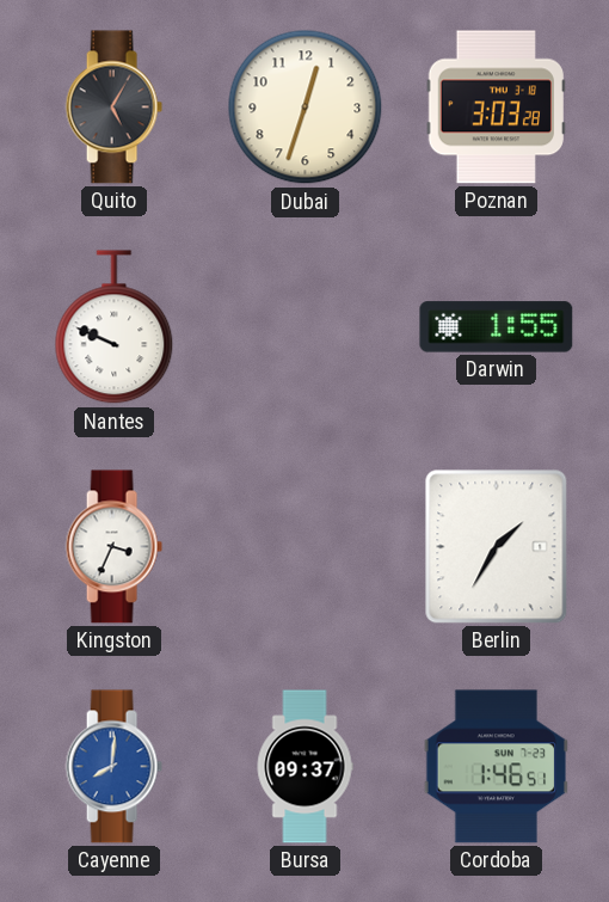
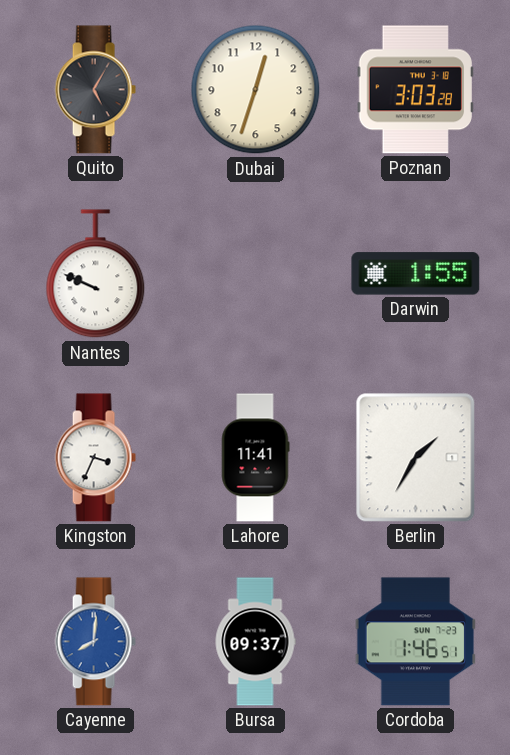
Lahore: none -> 11:41
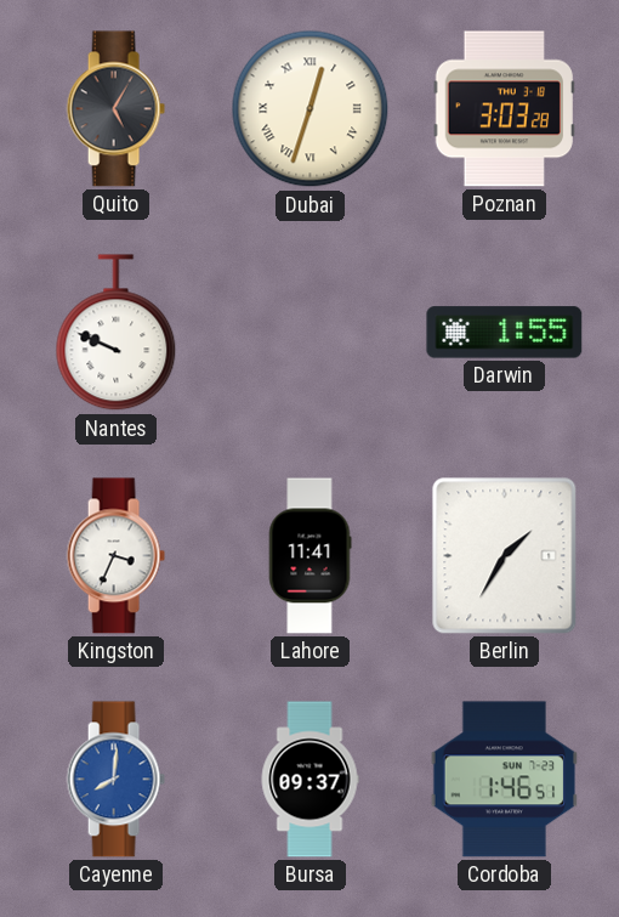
Dubai numerals: Arabic -> Roman
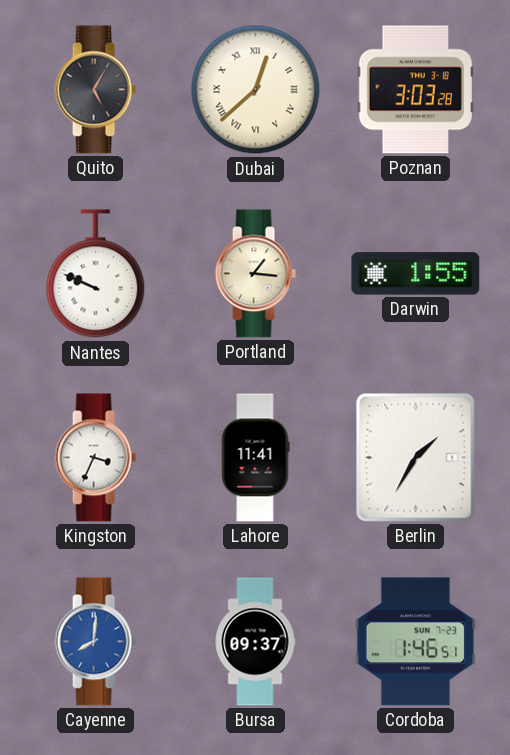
Dubai: 12:33 -> 12:38
Portland: none -> 1:16
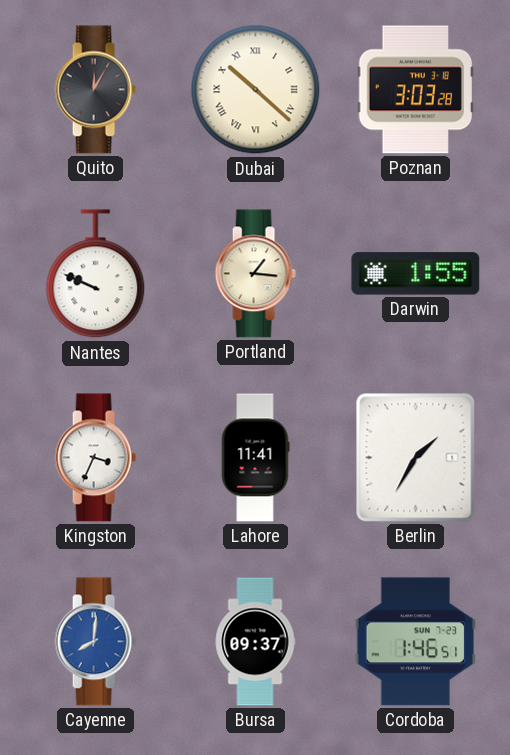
Quito: 5:05 -> 12:05
Dubai: 12:38 -> 10:22
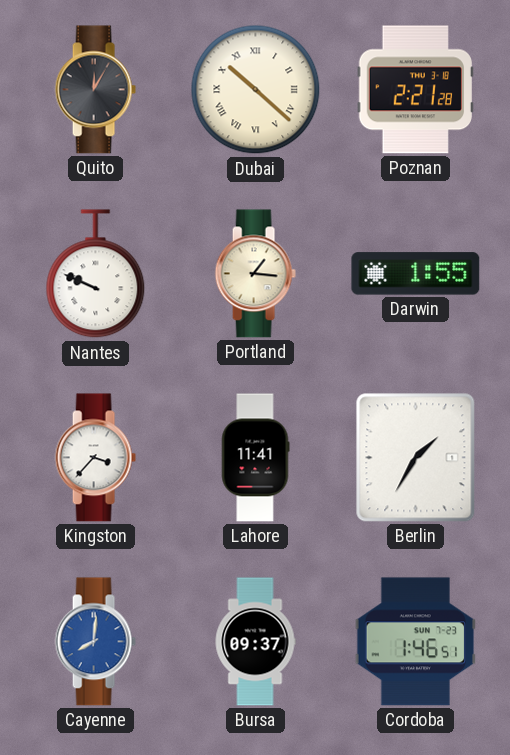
Poznan: 3:03 -> 2:21
Kingston: 3:34 -> 3:37
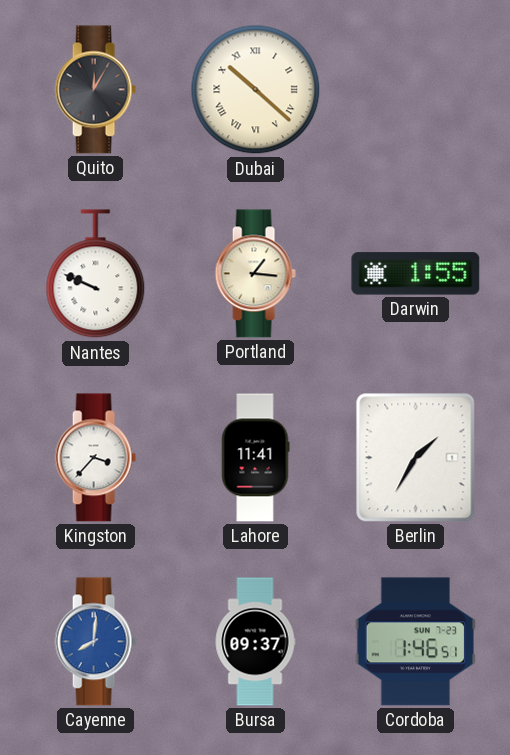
Poznan: 2:21 -> none
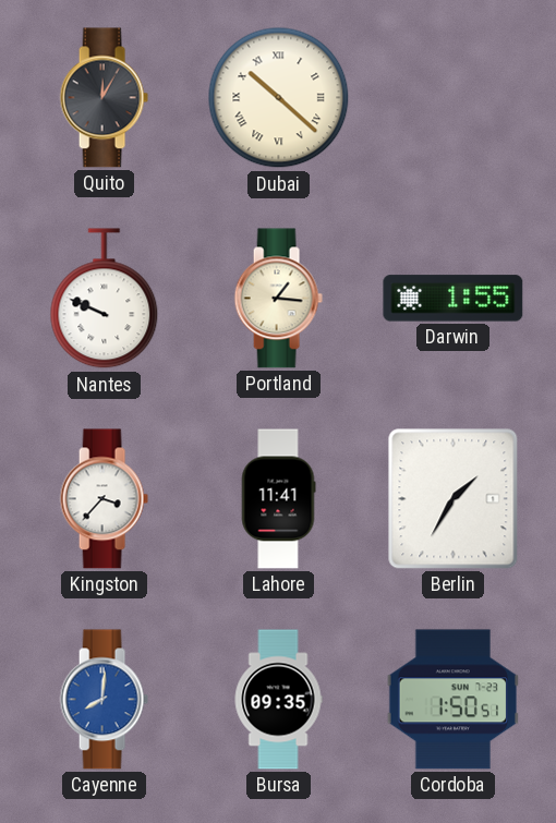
Bursa: 09:37 -> 09:35
Cordoba: 1:46 -> 1:50
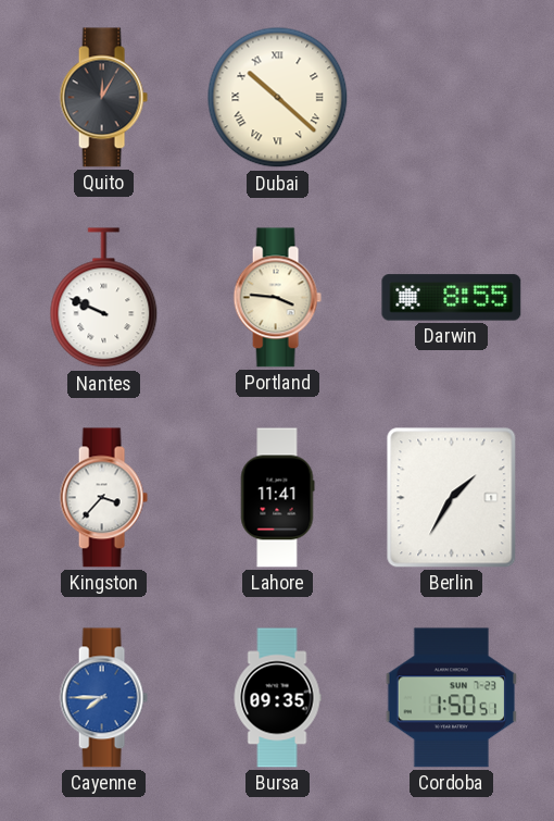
Portland: 1:16 -> 3:46
Darwin: 1:55 -> 8:55
Cayenne: 8:01 -> 7:45
